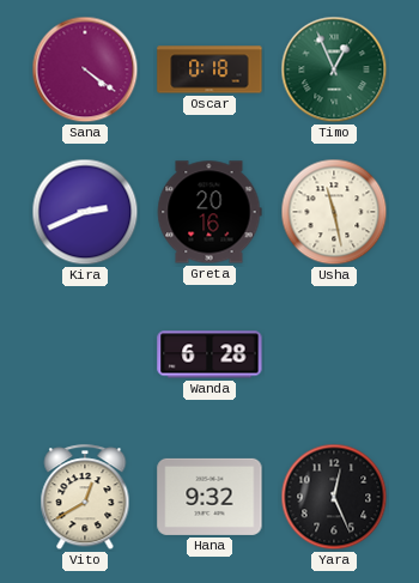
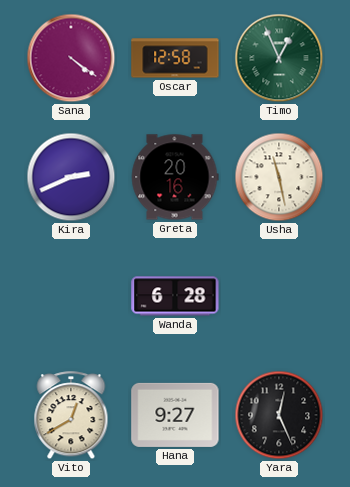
Oscar: 0:18 -> 12:58
Hana: 9:32 -> 9:27
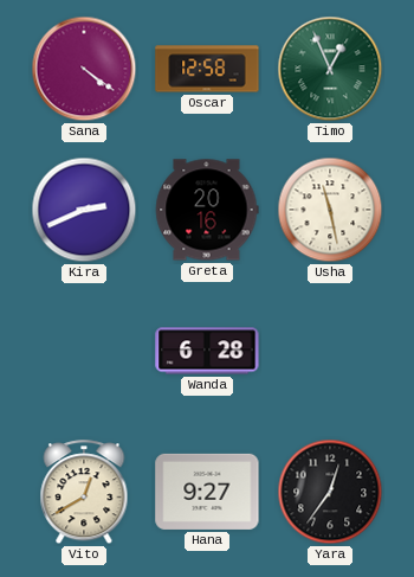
Yara: 12:26 -> 12:36
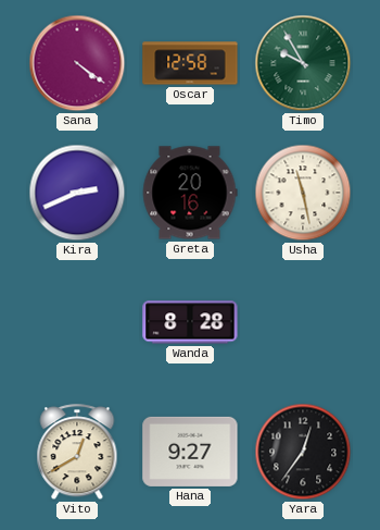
Timo: 12:56 -> 9:55
Wanda: 6:28 -> 8:28
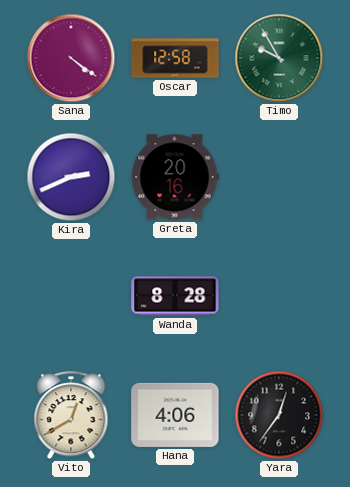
Usha: 11:28 -> none
Hana: 9:27 -> 4:06
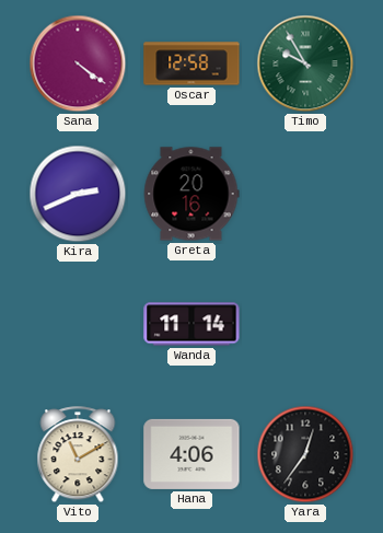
Wanda: 8:28 -> 11:14
Vito: 12:40 -> 11:10
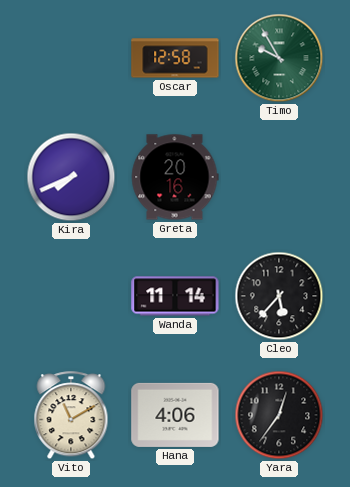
Sana: 4:21 -> none
Kira: 2:41 -> 7:41
Cleo: none -> 5:37
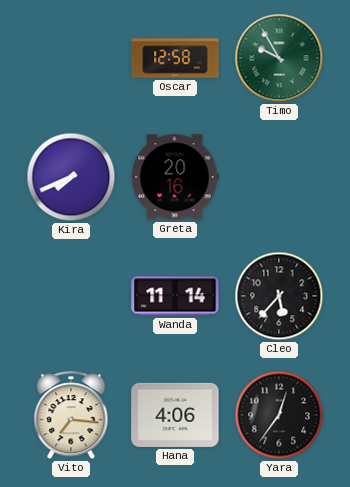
Vito: 11:10 -> 7:16
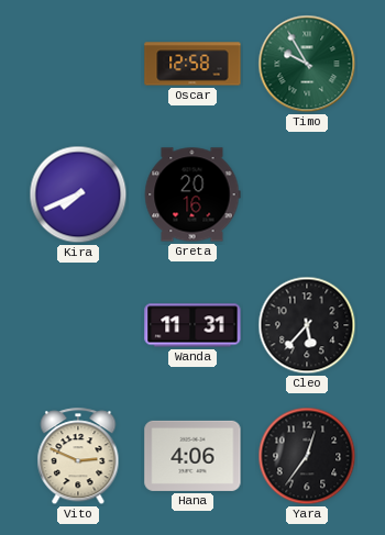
Wanda: 11:14 -> 11:31
Vito: 7:16 -> 2:49
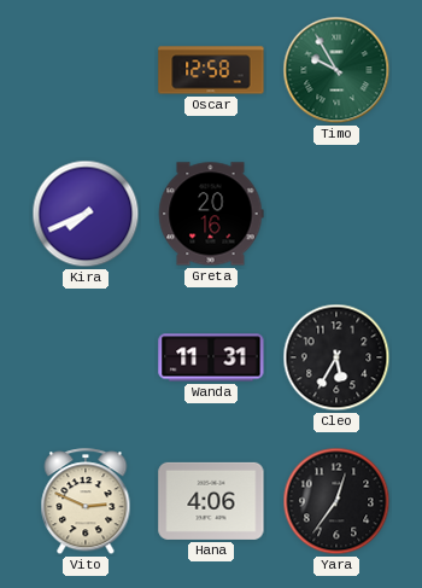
Cleo: 5:37 -> 5:35
